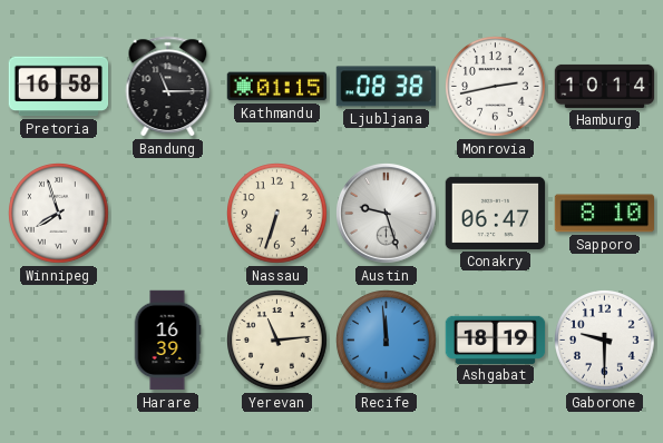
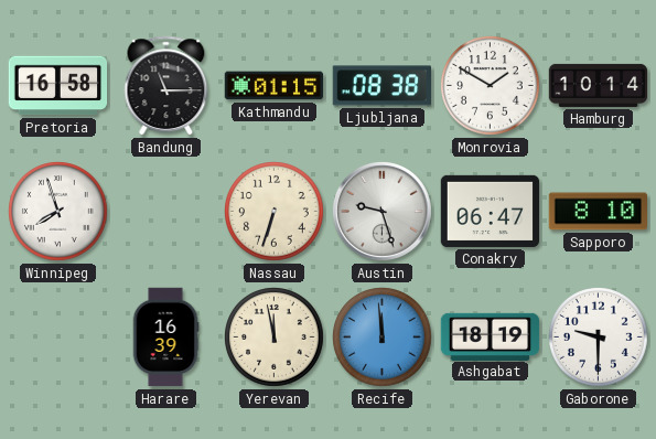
Monrovia: 2:43 -> 1:50
Yerevan: 11:14 -> 11:58
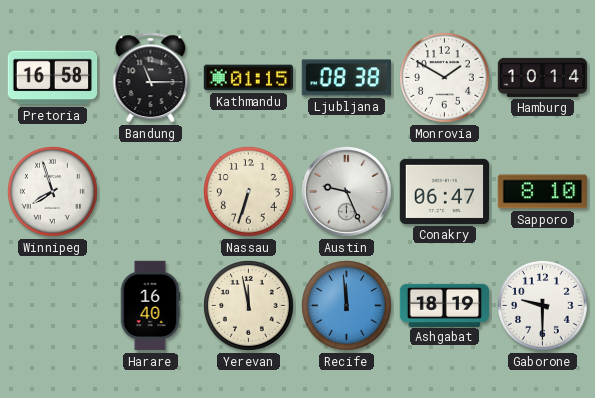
Austin: 9:27 -> 9:26
Harare: 16:39 -> 16:40
